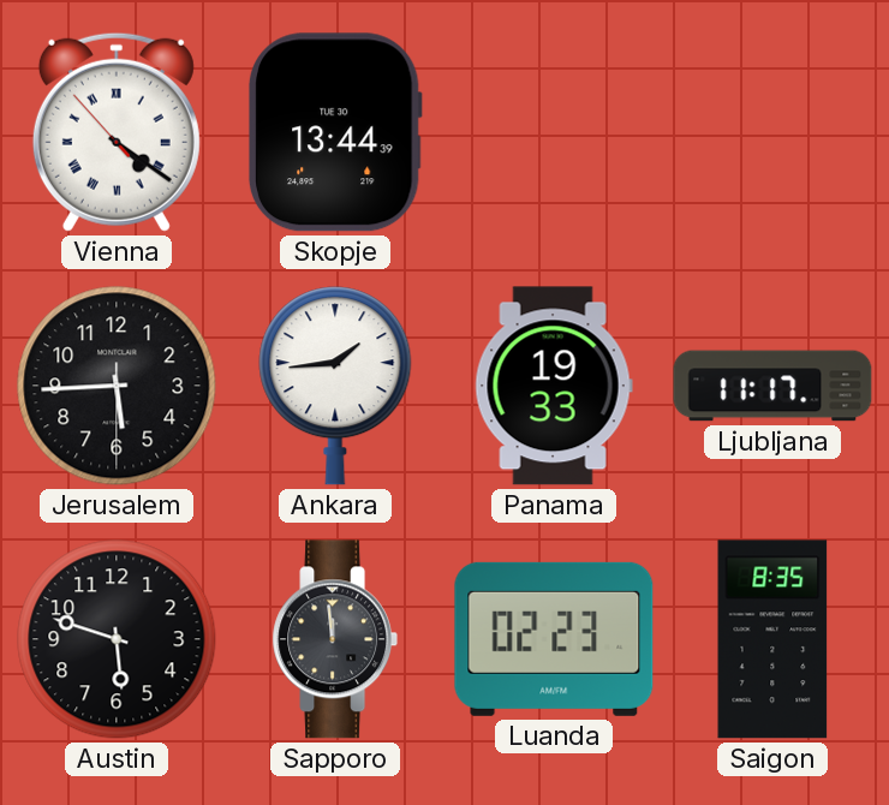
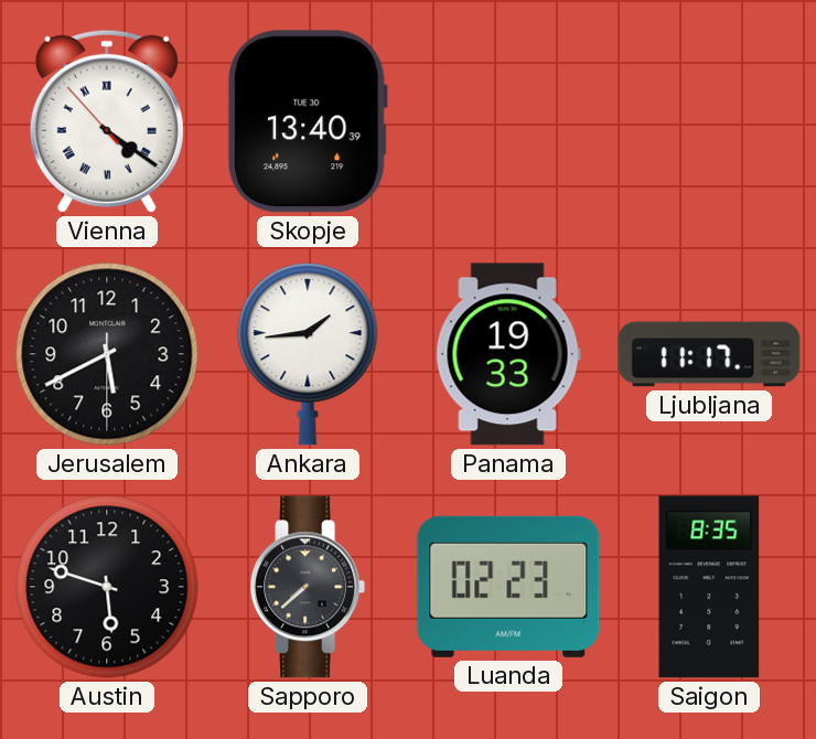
Skopje: 13:44 -> 13:40
Jerusalem: 5:44 -> 5:40
Sapporo: 11:59 -> 7:38
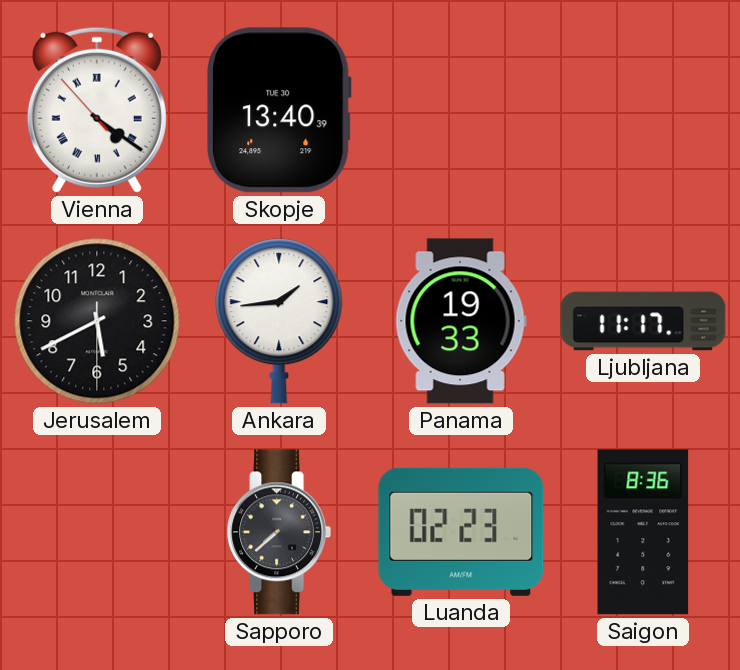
Austin: 5:48 -> none
Saigon: 8:35 -> 8:36
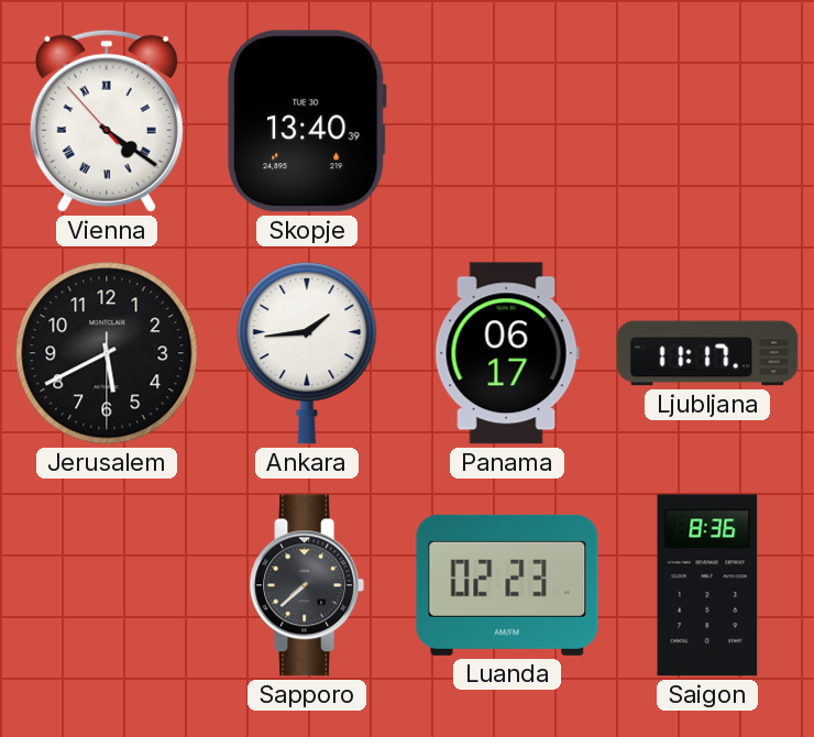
Panama: 19:33 -> 06:17
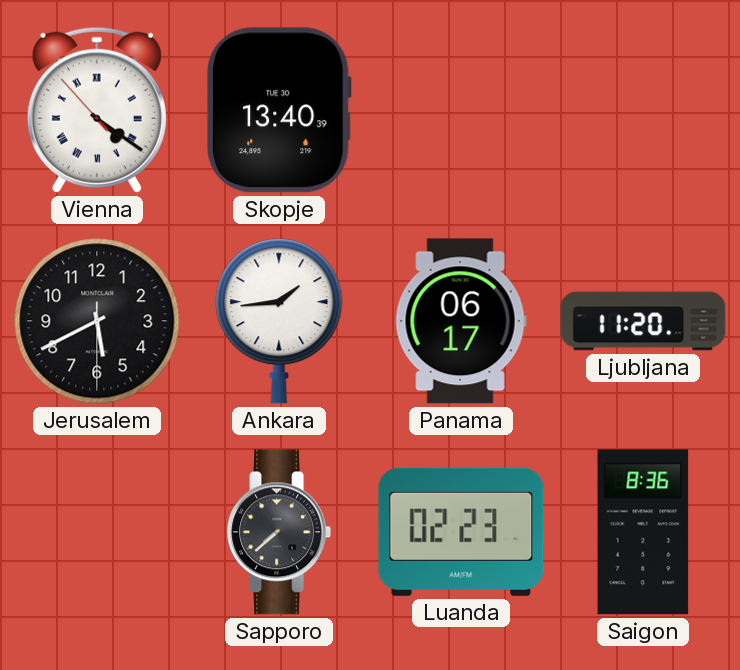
Ljubljana: 11:17 -> 11:20
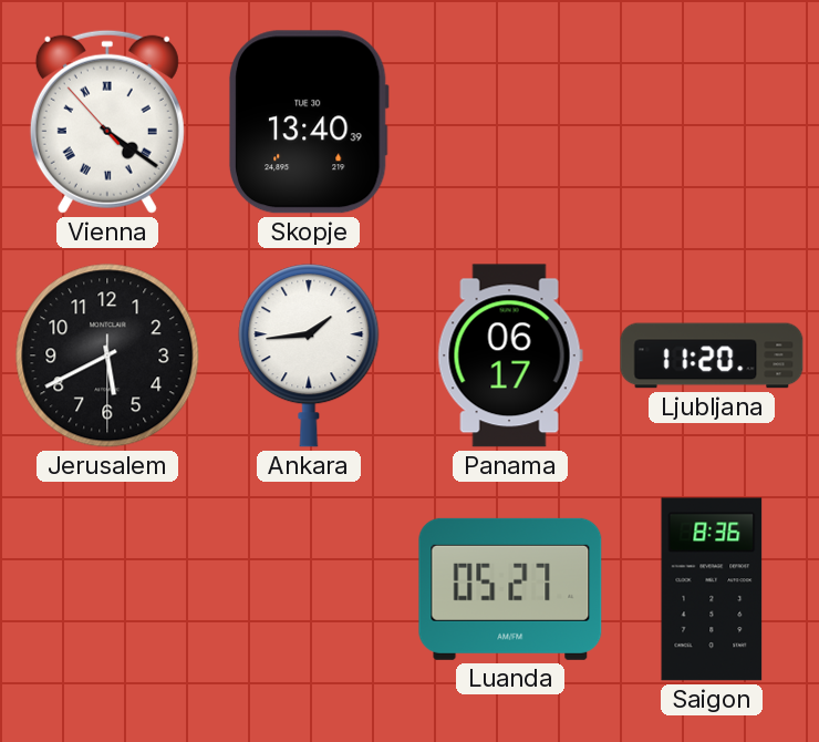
Sapporo: 7:38 -> none
Luanda: 02:23 -> 05:27
